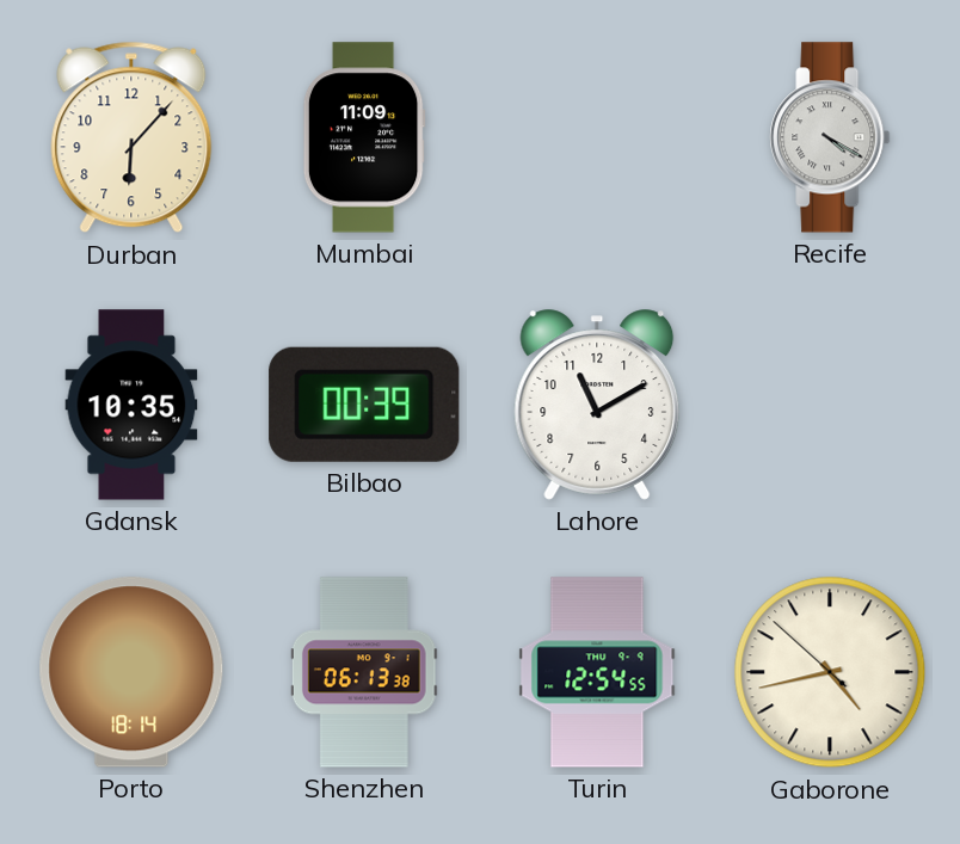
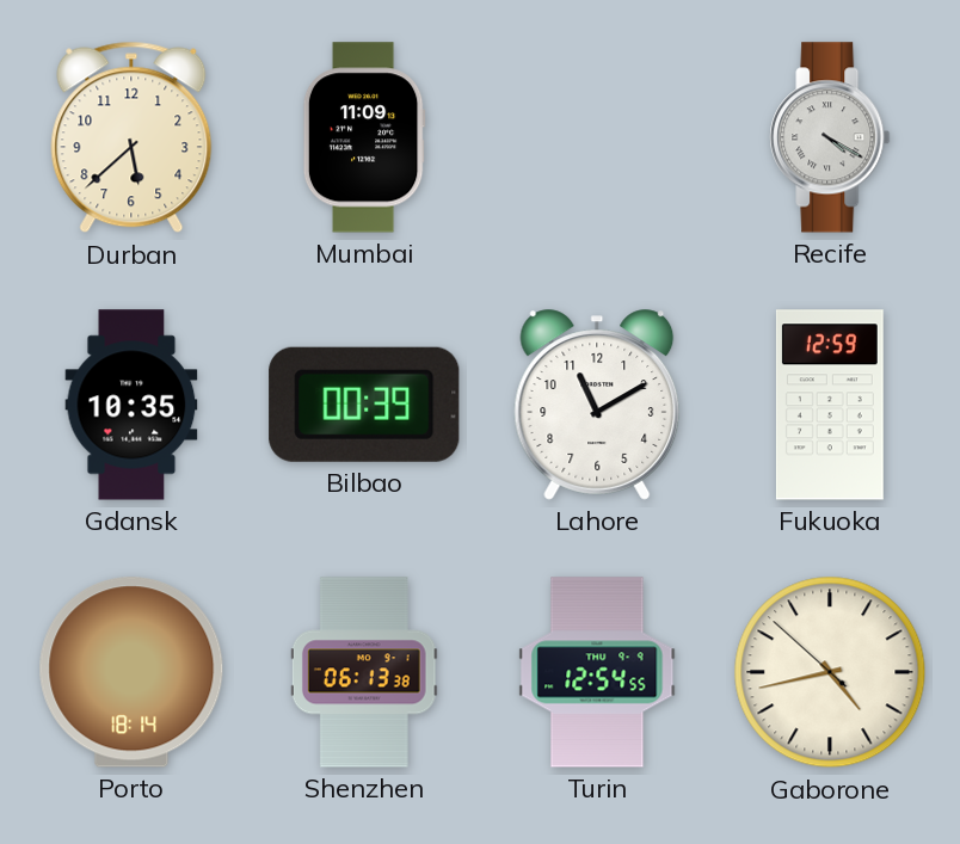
Durban: 6:07 -> 5:38
Fukuoka: none -> 12:59
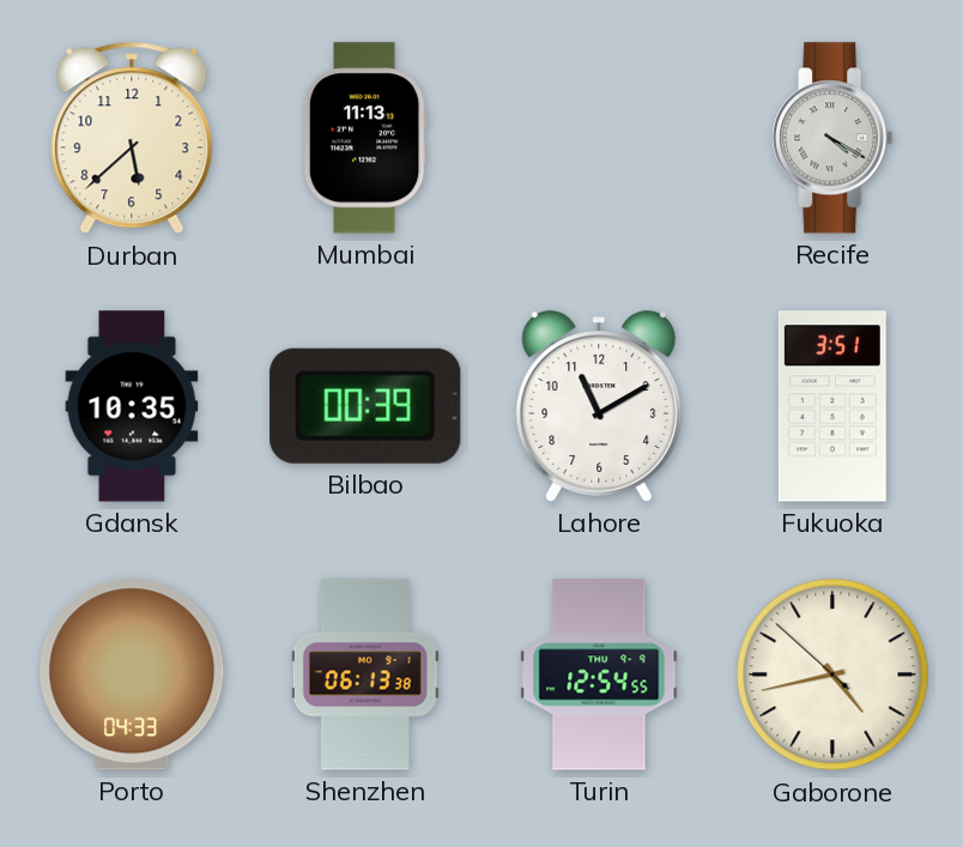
Mumbai: 11:09 -> 11:13
Fukuoka: 12:59 -> 3:51
Porto: 18:14 -> 04:33
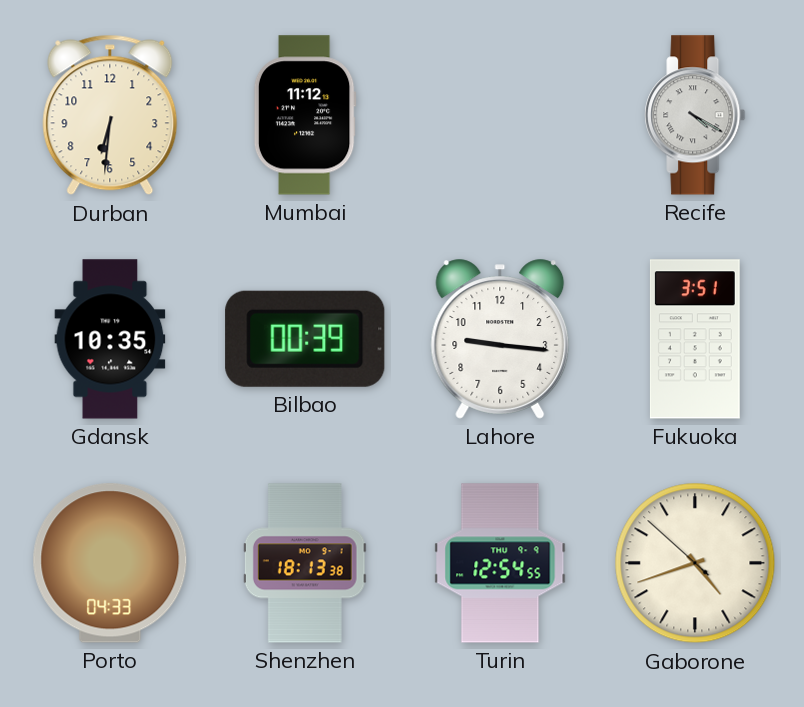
Durban: 5:38 -> 6:31
Mumbai: 11:13 -> 11:12
Lahore: 11:10 -> 9:16
Shenzhen: 06:13 -> 18:13
Gaborone: 4:42 -> 4:41
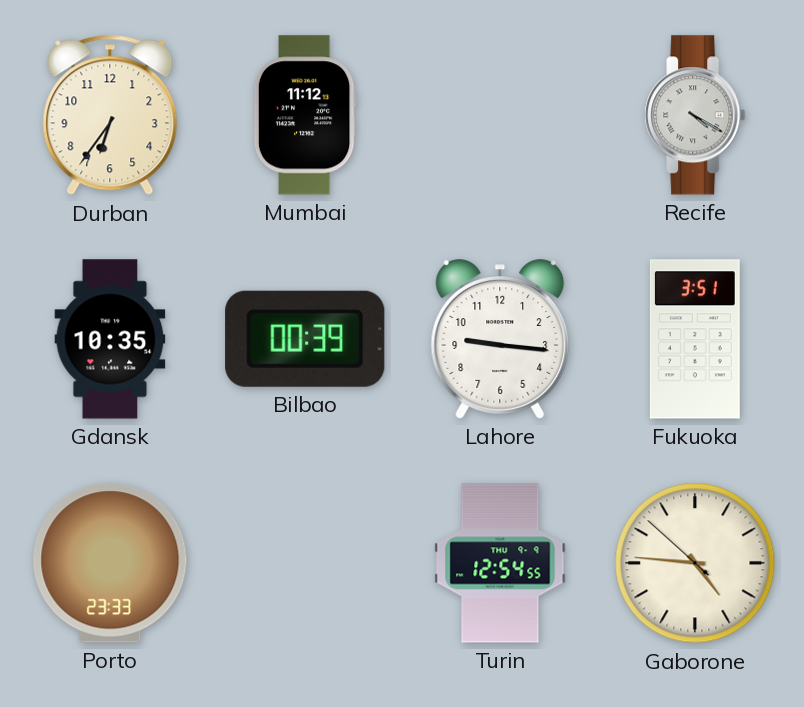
Durban: 6:31 -> 6:36
Porto: 04:33 -> 23:33
Shenzhen: 18:13 -> none
Gaborone: 4:41 -> 4:45
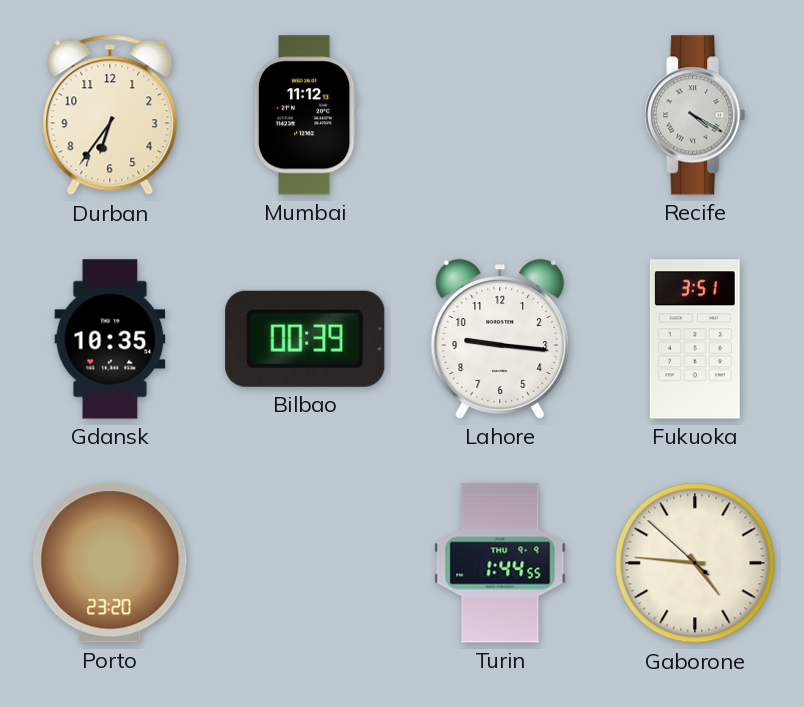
Porto: 23:33 -> 23:20
Turin: 12:54 -> 1:44
